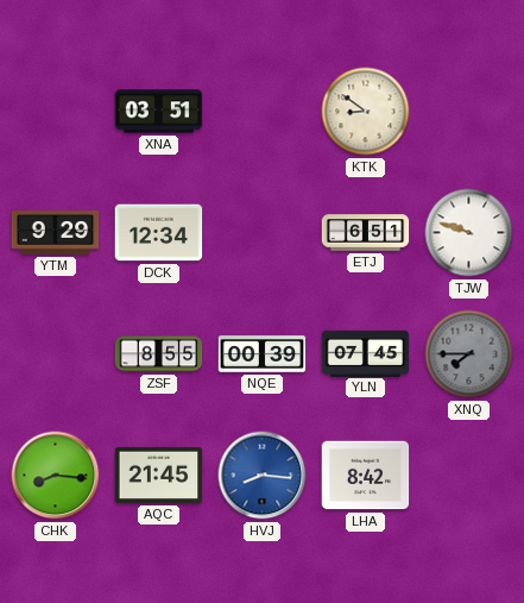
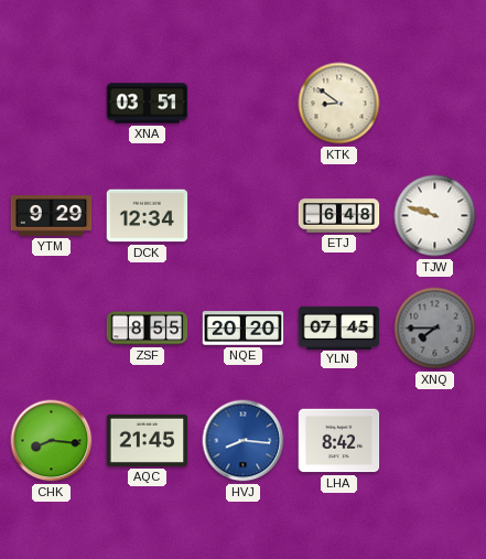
ETJ: 6:51 -> 6:48
NQE: 00:39 -> 20:20
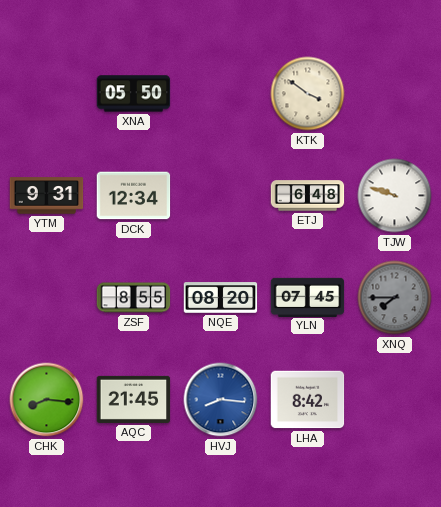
XNA: 03:51 -> 05:50
KTK: 8:51 -> 3:51
YTM: 9:29 -> 9:31
NQE: 20:20 -> 08:20
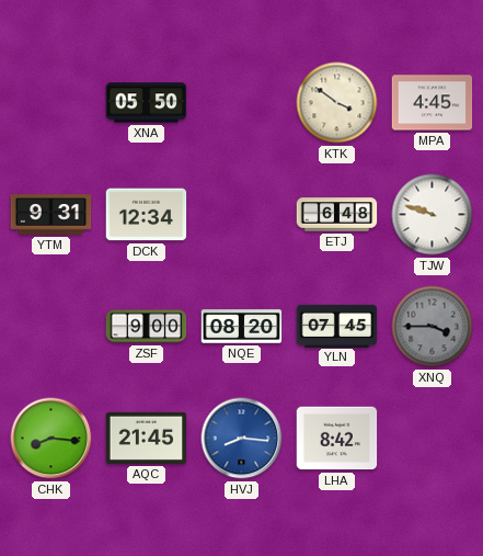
MPA: none -> 4:45
ZSF: 8:55 -> 9:00
XNQ: 7:45 -> 3:45
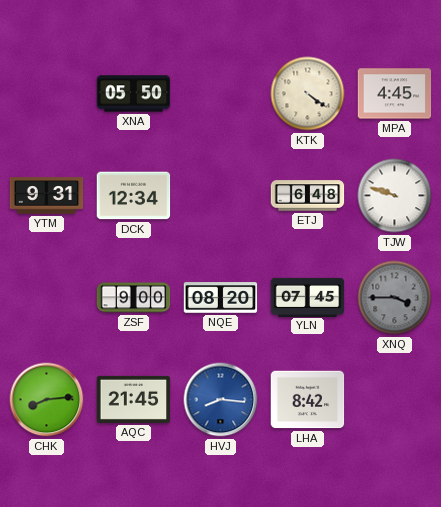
KTK: 3:51 -> 4:21
CHK: 8:16 -> 8:14
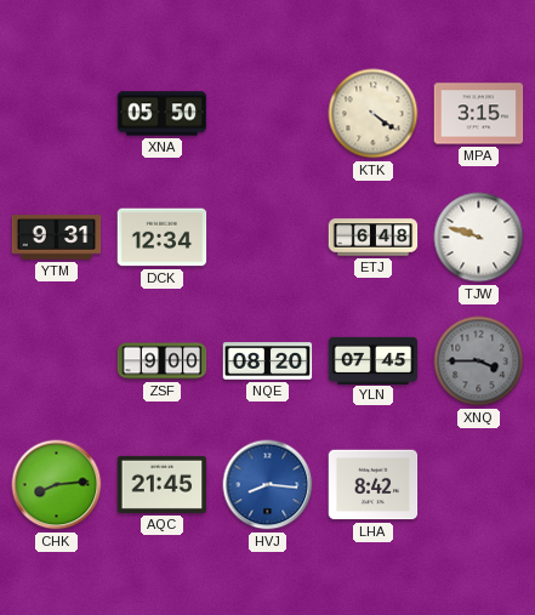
MPA: 4:45 -> 3:15
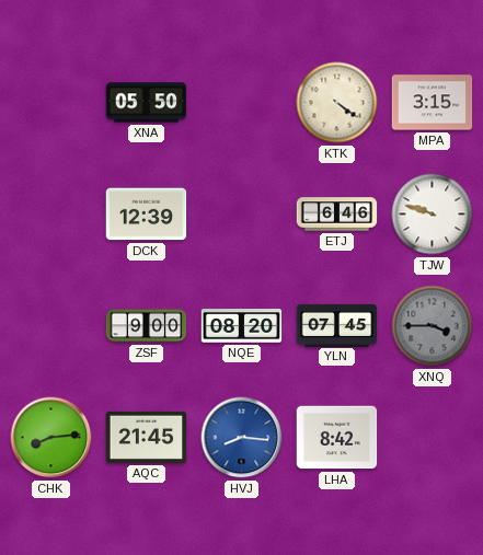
YTM: 9:31 -> none
DCK: 12:34 -> 12:39
ETJ: 6:48 -> 6:46
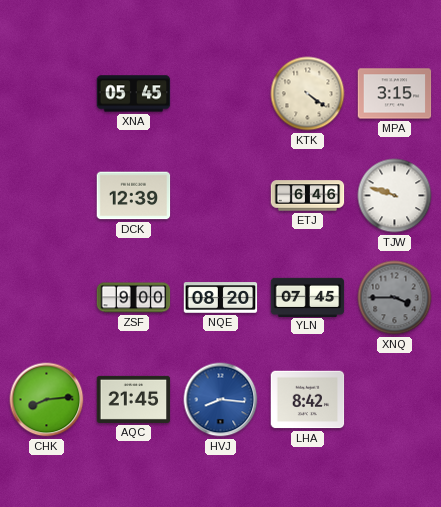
XNA: 05:50 -> 05:45
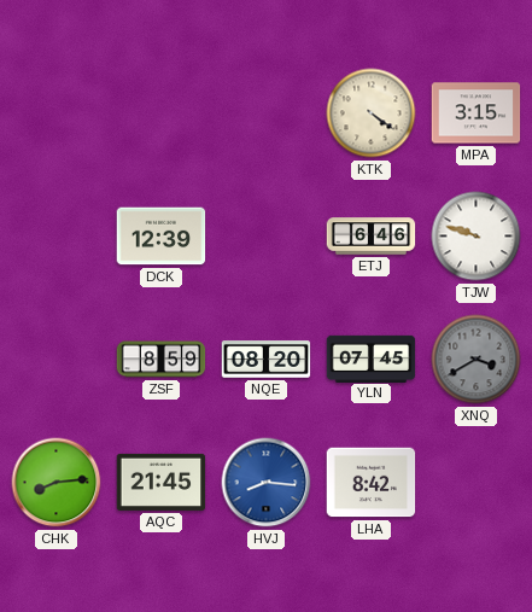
XNA: 05:45 -> none
ZSF: 9:00 -> 8:59
XNQ: 3:45 -> 3:40
